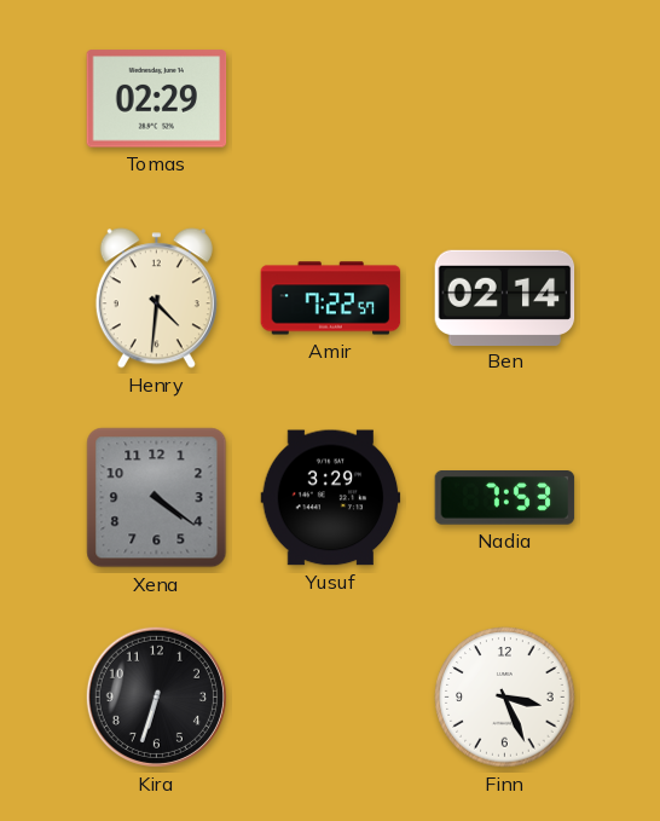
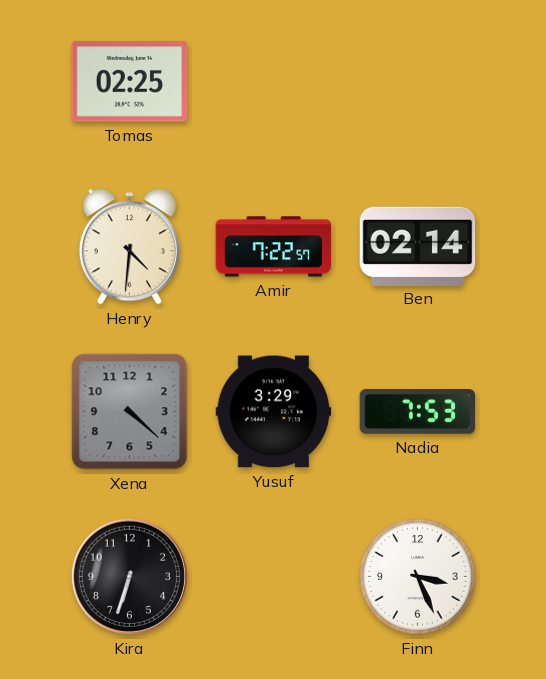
Tomas: 02:29 -> 02:25
Xena: 4:21 -> 4:22
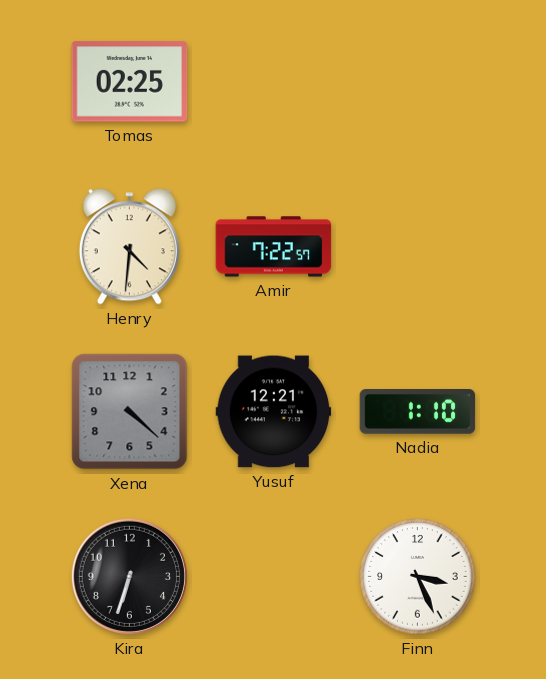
Ben: 02:14 -> none
Yusuf: 3:29 -> 12:21
Nadia: 7:53 -> 1:10
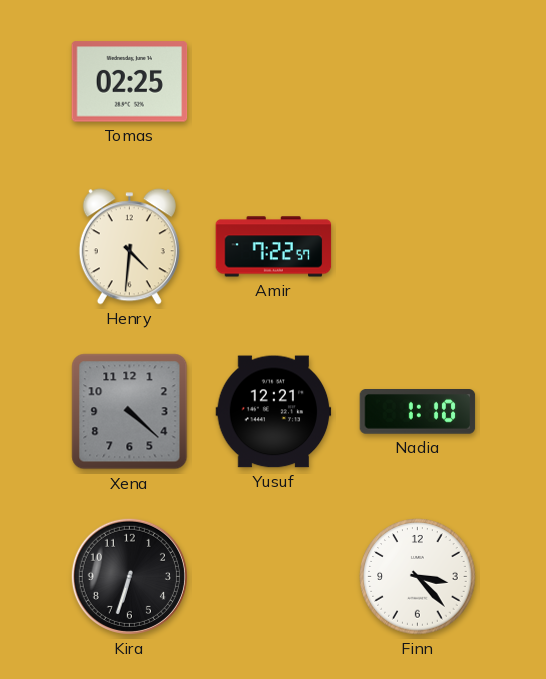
Finn: 3:26 -> 3:23
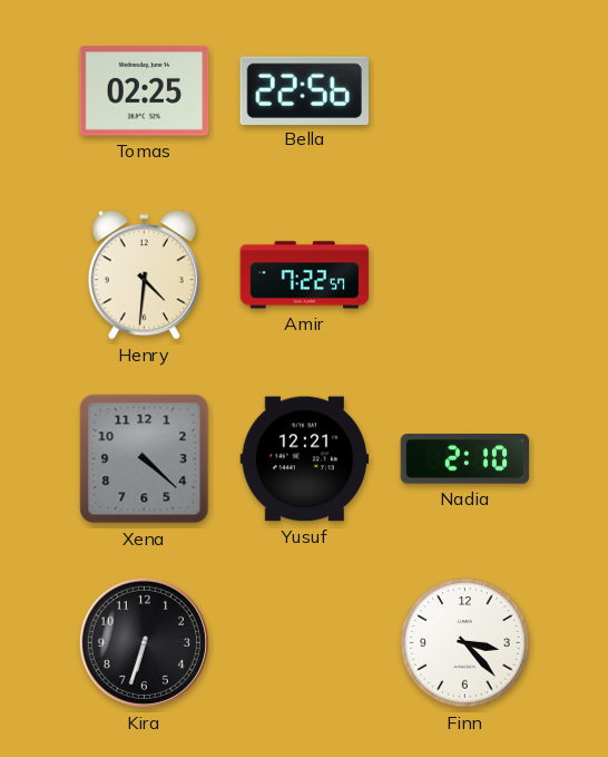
Bella: none -> 22:56
Nadia: 1:10 -> 2:10
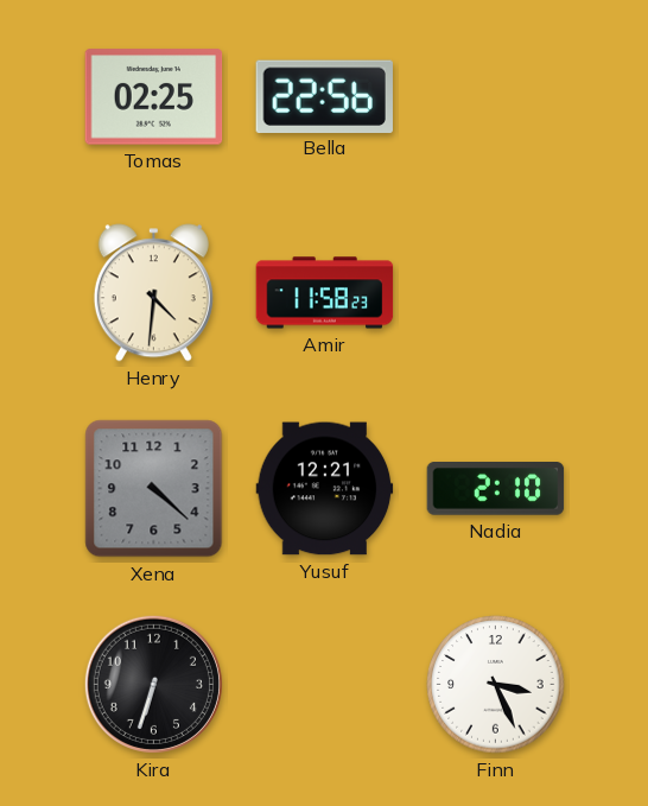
Amir: 7:22 -> 11:58
Finn: 3:23 -> 3:26
